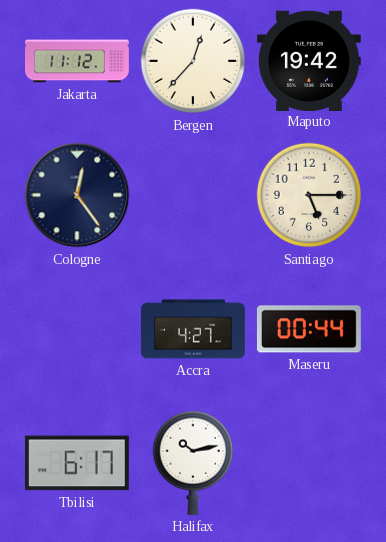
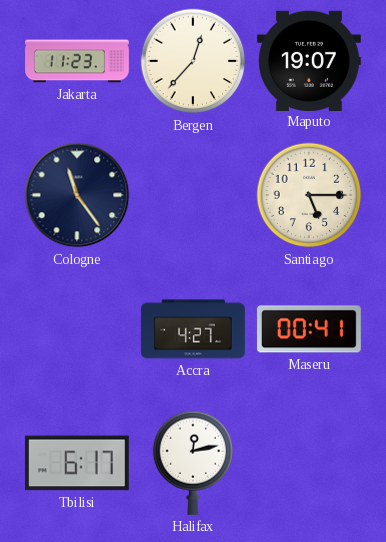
Jakarta: 11:12 -> 11:23
Maputo: 19:42 -> 19:07
Cologne: 12:24 -> 11:24
Maseru: 00:44 -> 00:41
Halifax: 10:13 -> 12:13
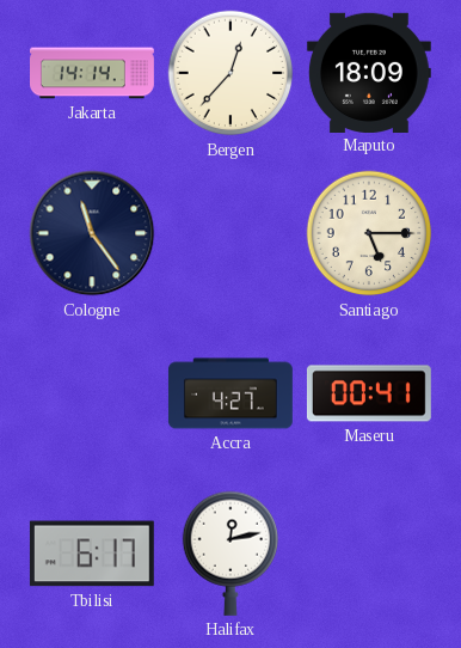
Jakarta: 11:23 -> 14:14
Maputo: 19:07 -> 18:09
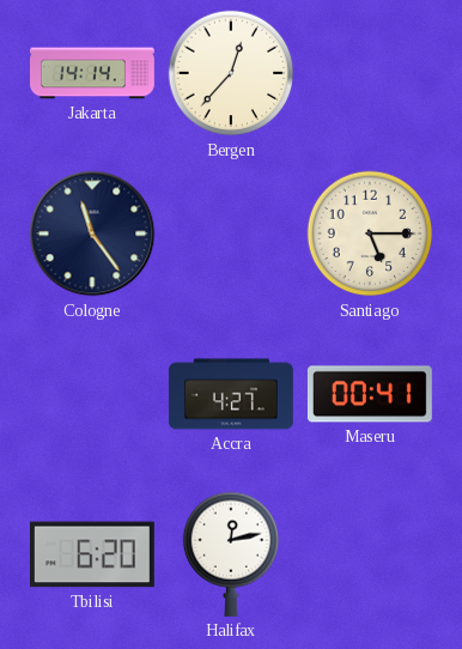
Maputo: 18:09 -> none
Tbilisi: 6:17 -> 6:20
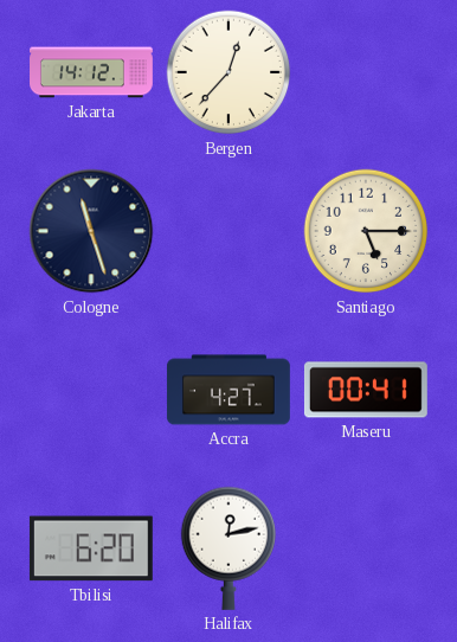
Jakarta: 14:14 -> 14:12
Cologne: 11:24 -> 11:27
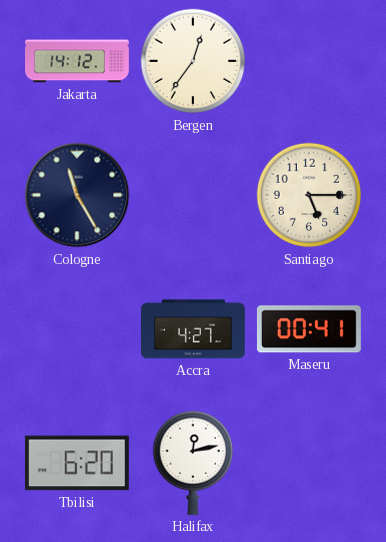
Bergen: 12:37 -> 12:36
Cologne: 11:27 -> 11:25
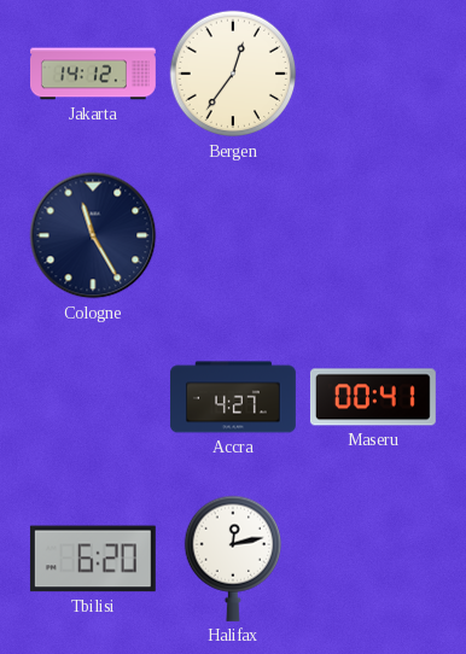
Santiago: 5:15 -> none
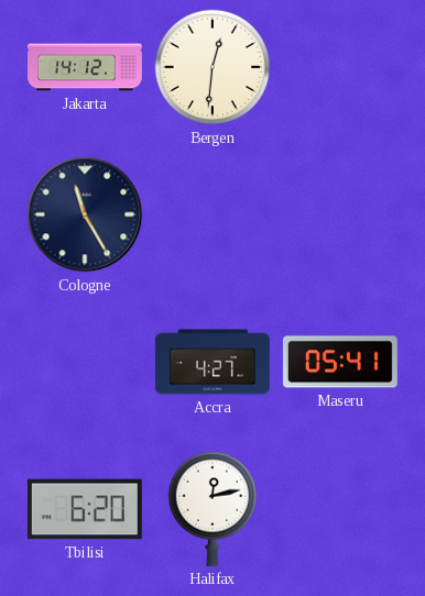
Bergen: 12:36 -> 12:31
Maseru: 00:41 -> 05:41
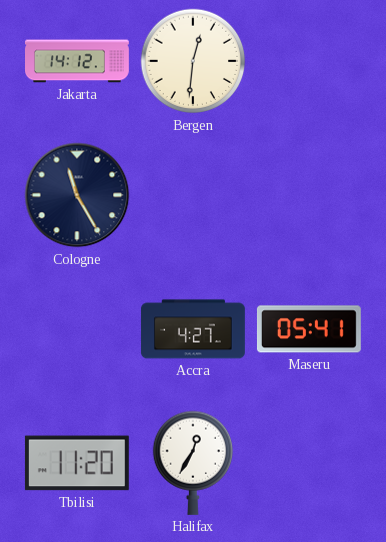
Tbilisi: 6:20 -> 11:20
Halifax: 12:13 -> 12:35
